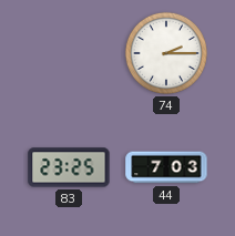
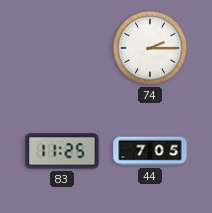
83: 23:25 -> 11:25
44: 7:03 -> 7:05
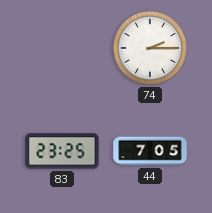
83: 11:25 -> 23:25
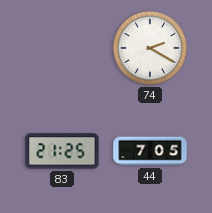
74: 2:15 -> 2:20
83: 23:25 -> 21:25
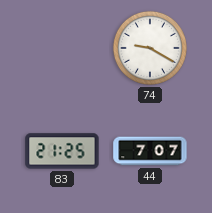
74: 2:20 -> 9:20
44: 7:05 -> 7:07
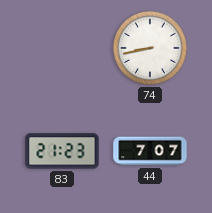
74: 9:20 -> 8:43
83: 21:25 -> 21:23
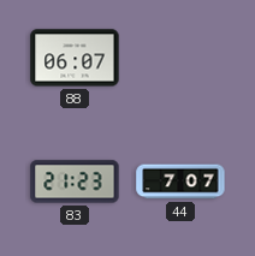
88: none -> 06:07
74: 8:43 -> none
